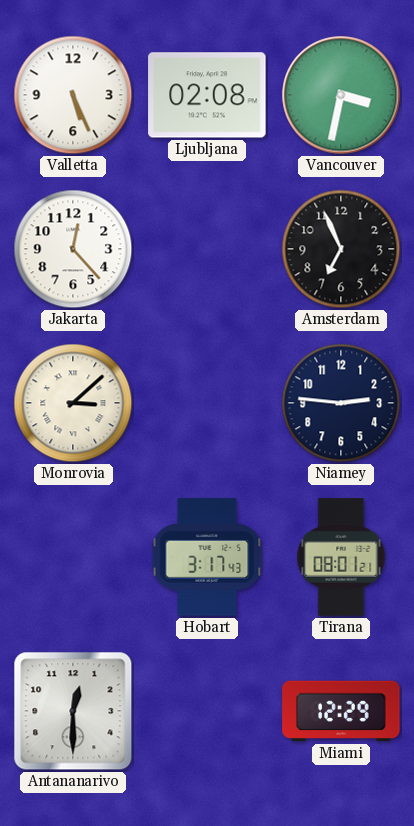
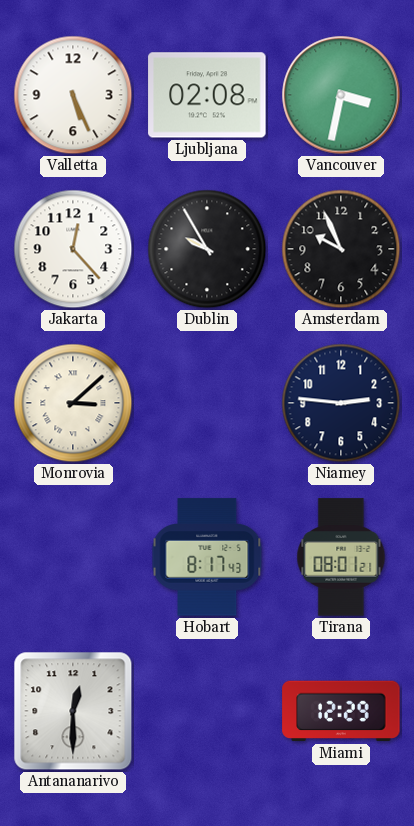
Dublin: none -> 9:55
Amsterdam: 6:56 -> 9:56
Hobart: 3:17 -> 8:17
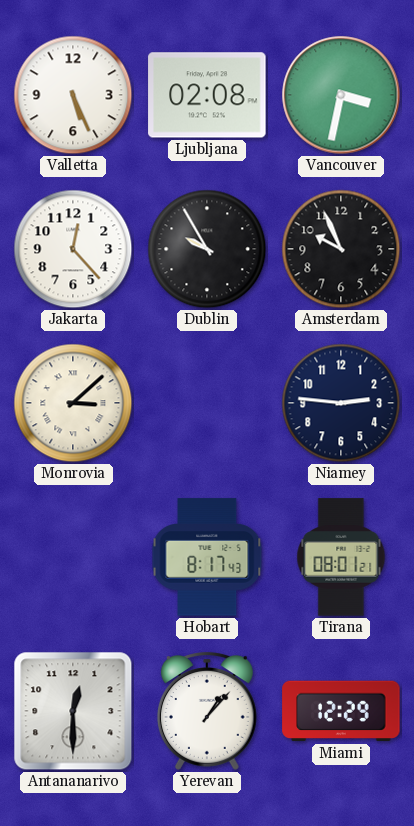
Yerevan: none -> 1:07
